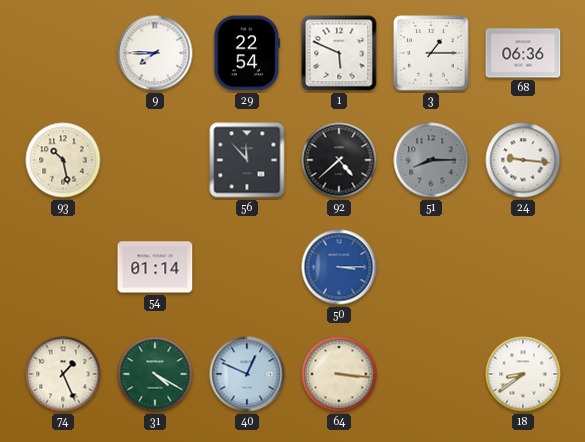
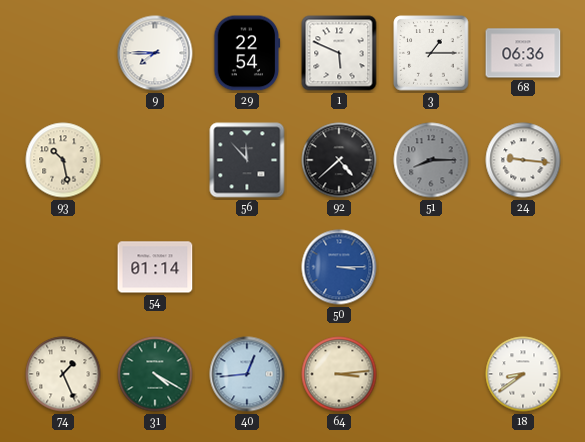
40: 12:49 -> 12:44
64: 3:16 -> 3:14
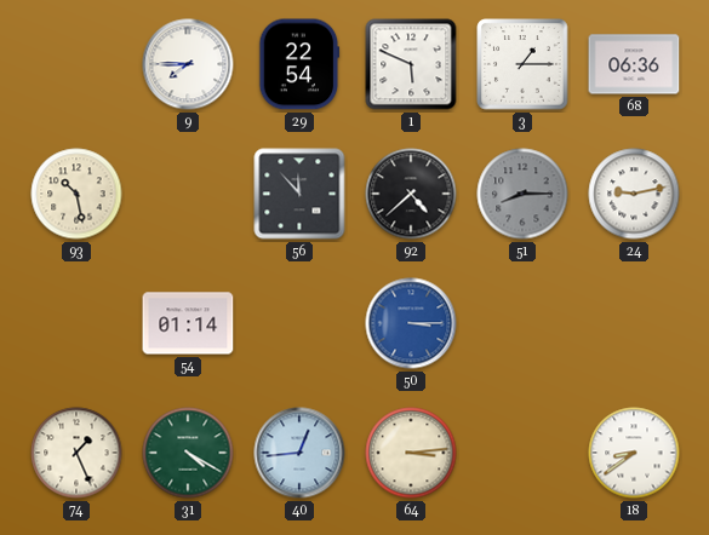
24: 9:16 -> 9:13
